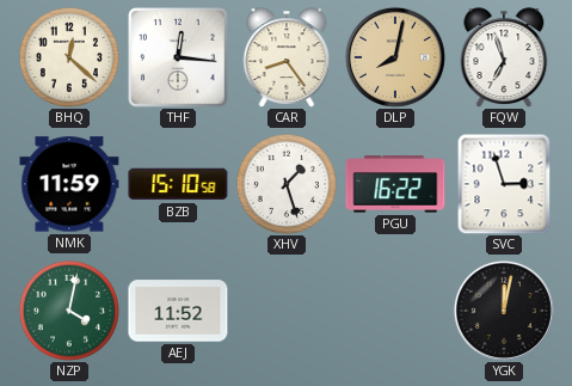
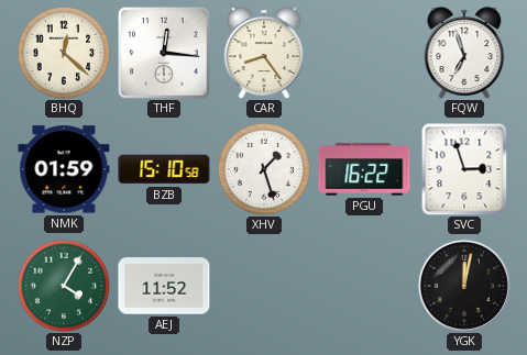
DLP: 8:02 -> none
NMK: 11:59 -> 01:59
NZP: 4:02 -> 4:05
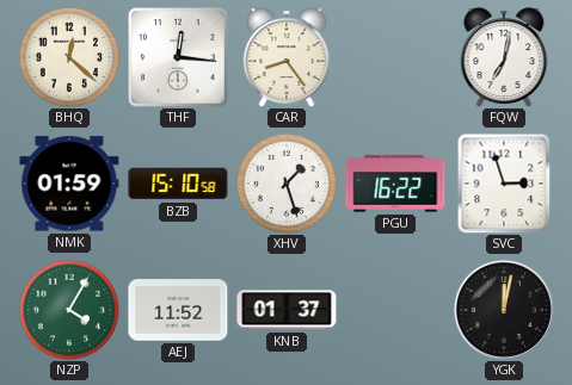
FQW: 6:57 -> 7:02
KNB: none -> 01:37
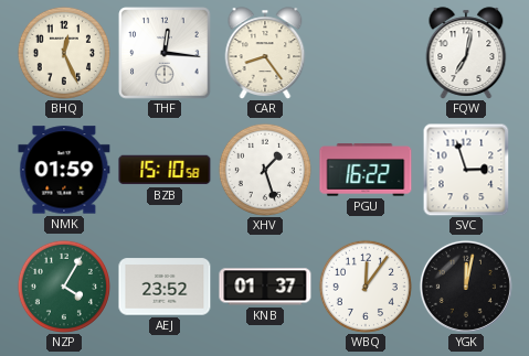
BHQ: 12:22 -> 12:26
AEJ: 11:52 -> 23:52
WBQ: none -> 12:06
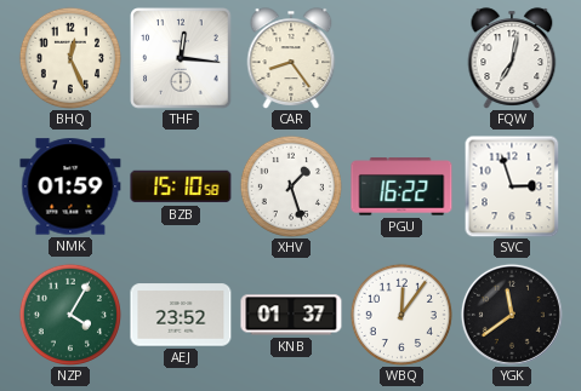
YGK: 12:02 -> 11:39
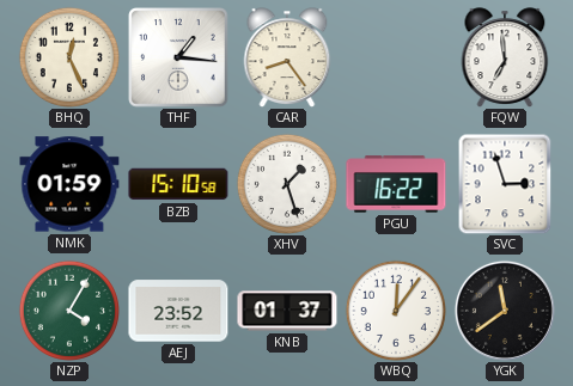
THF: 12:16 -> 1:16
FQW: 7:02 -> 6:59
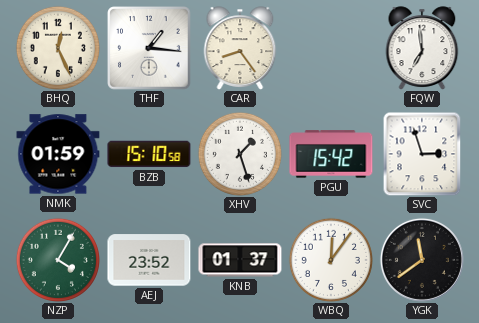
PGU: 16:22 -> 15:42
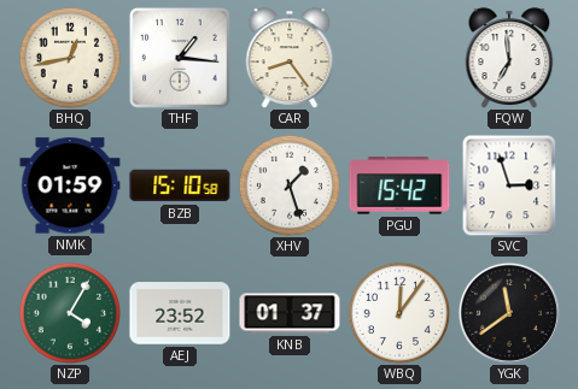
BHQ: 12:26 -> 12:43
